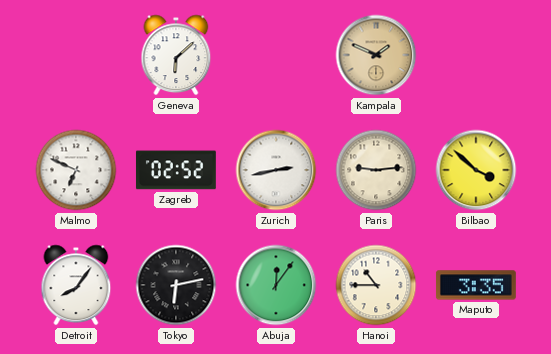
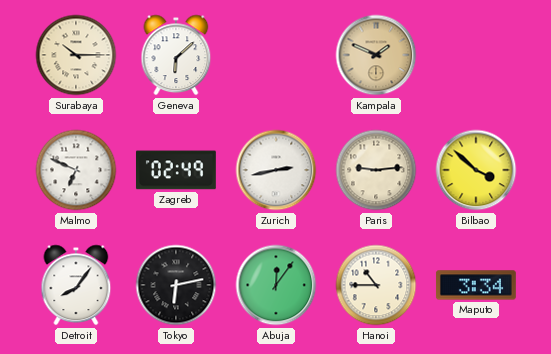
Surabaya: none -> 10:15
Zagreb: 02:52 -> 02:49
Maputo: 3:35 -> 3:34
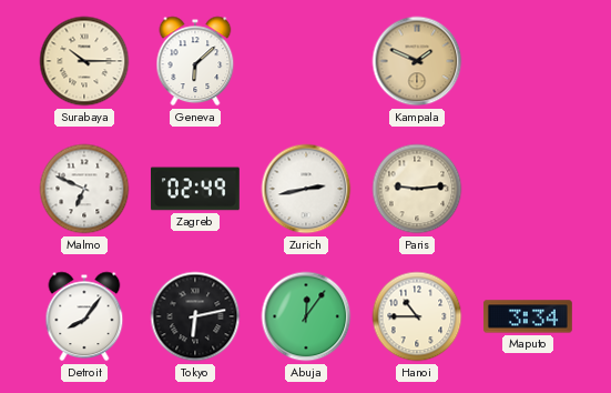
Bilbao: 3:52 -> none
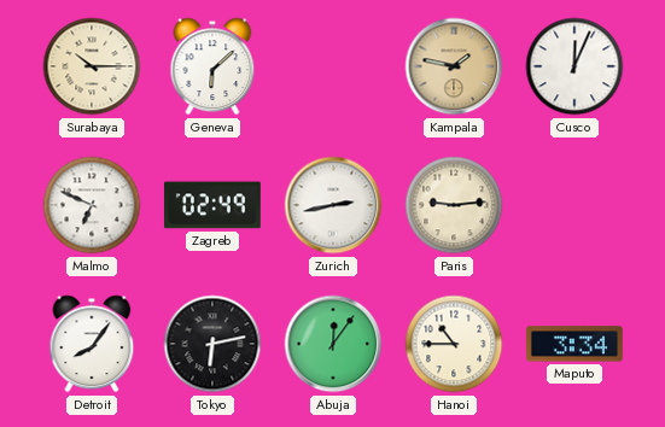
Kampala: 1:49 -> 1:47
Cusco: none -> 12:04
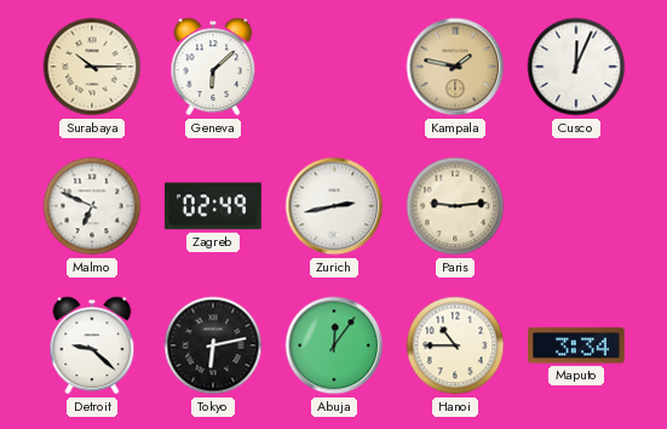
Detroit: 8:06 -> 9:22
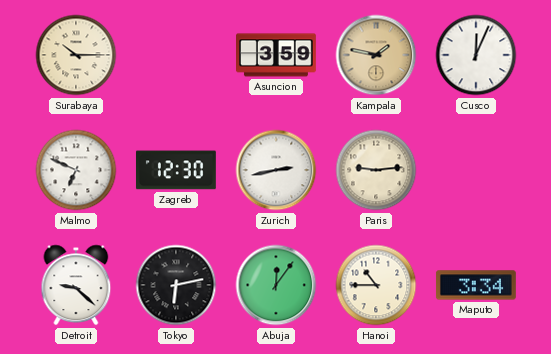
Geneva: 6:08 -> none
Asuncion: none -> 3:59
Zagreb: 02:49 -> 12:30
